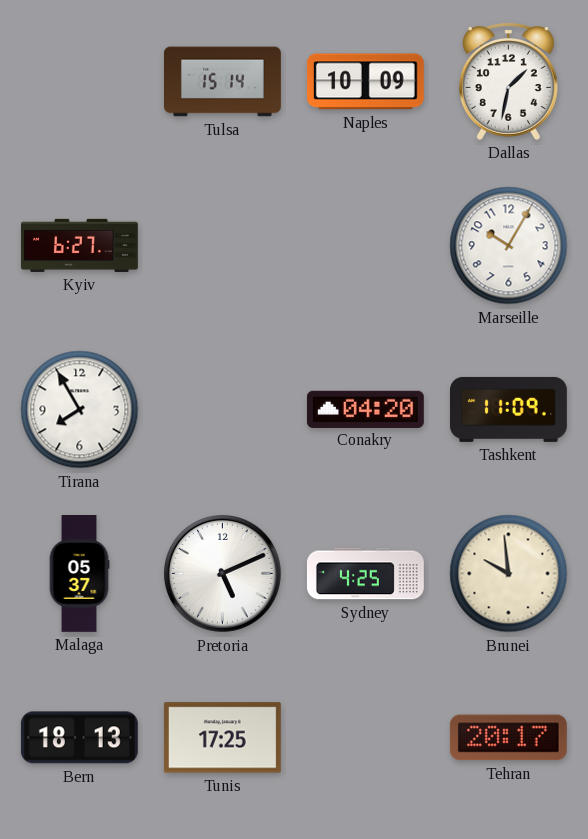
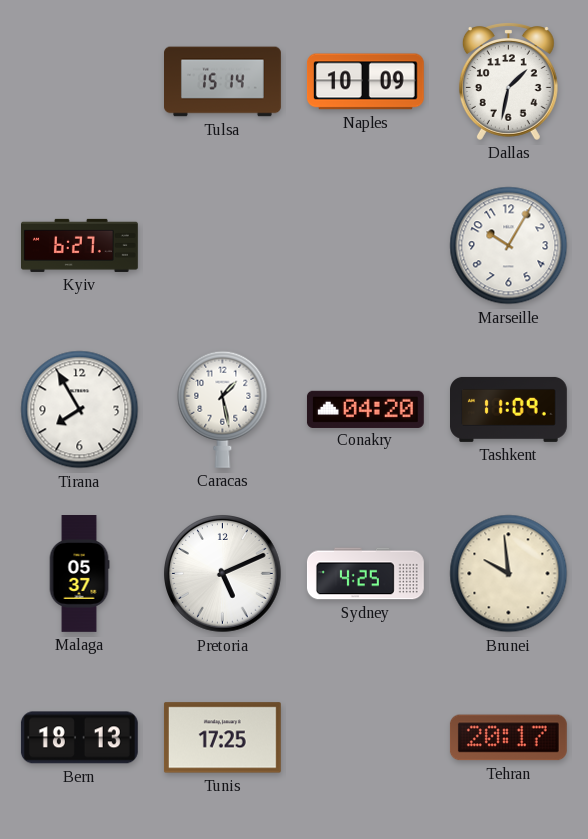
Caracas: none -> 1:28
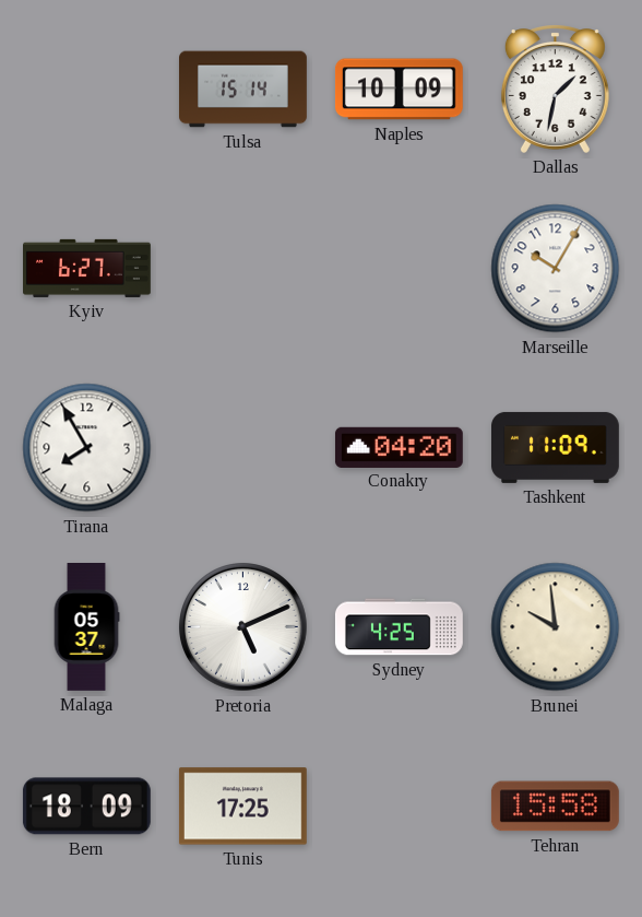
Caracas: 1:28 -> none
Bern: 18:13 -> 18:09
Tehran: 20:17 -> 15:58
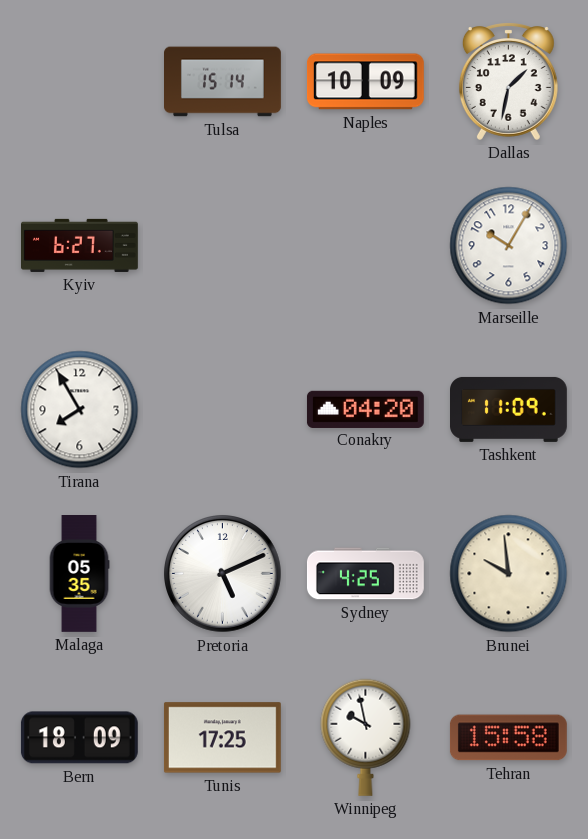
Malaga: 05:37 -> 05:35
Winnipeg: none -> 9:58
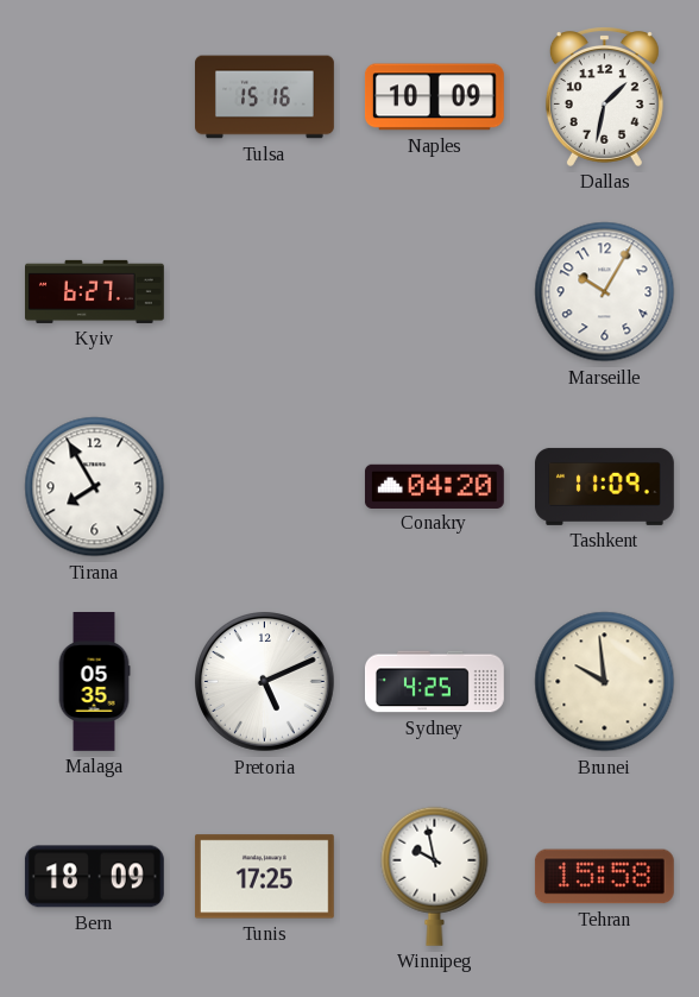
Tulsa: 15:14 -> 15:16
